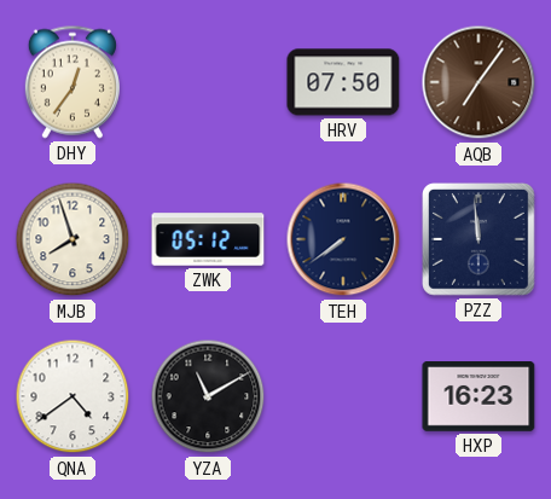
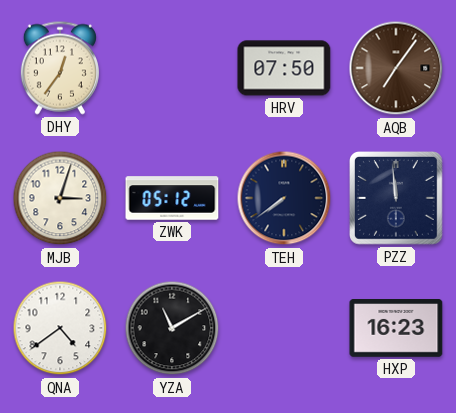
MJB: 7:57 -> 3:03
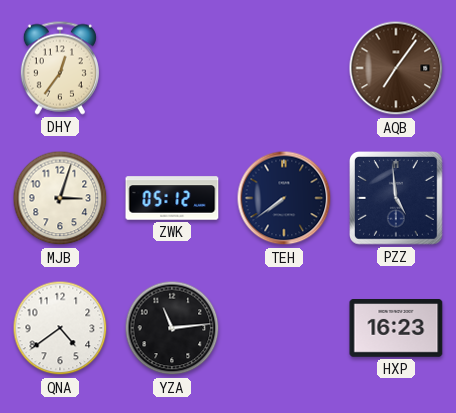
HRV: 07:50 -> none
PZZ: 11:59 -> 4:59
YZA: 11:10 -> 11:14
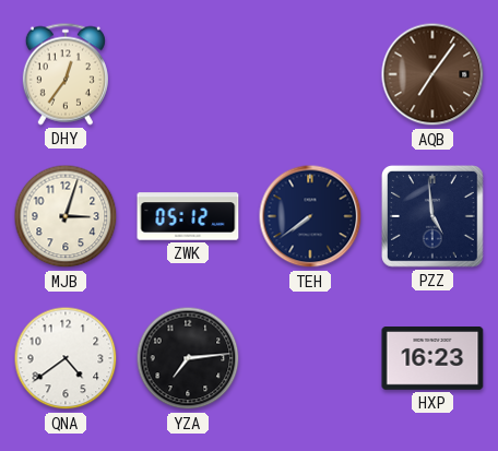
YZA: 11:14 -> 7:14
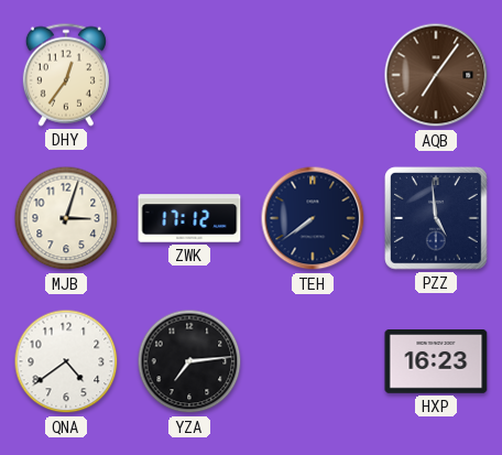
ZWK: 05:12 -> 17:12
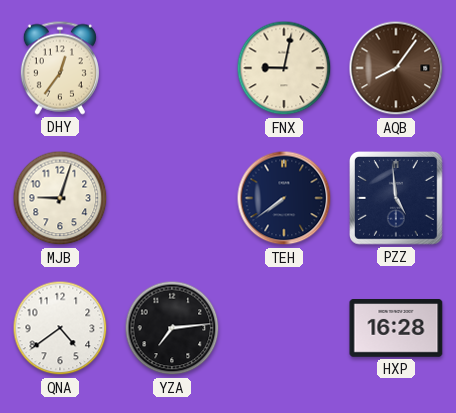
FNX: none -> 9:02
AQB: 7:06 -> 8:06
MJB: 3:03 -> 9:03
ZWK: 17:12 -> none
HXP: 16:23 -> 16:28
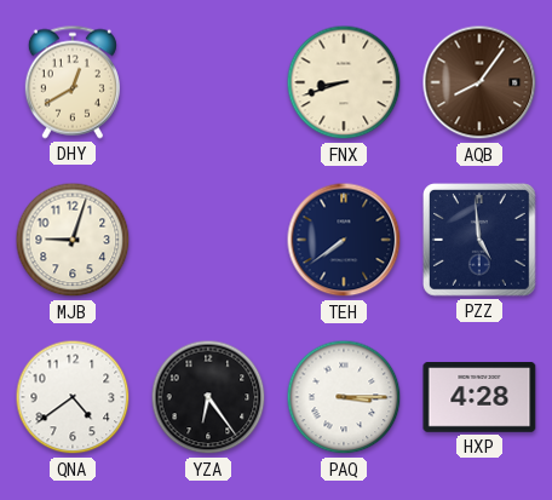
DHY: 12:36 -> 12:40
FNX: 9:02 -> 8:42
YZA: 7:14 -> 6:24
PAQ: none -> 3:15
HXP: 16:28 -> 4:28
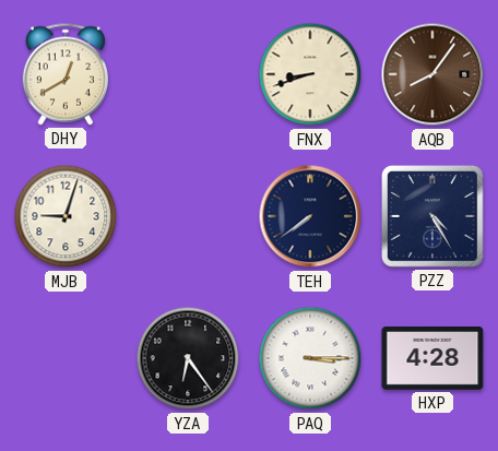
PZZ: 4:59 -> 4:25
QNA: 4:39 -> none
